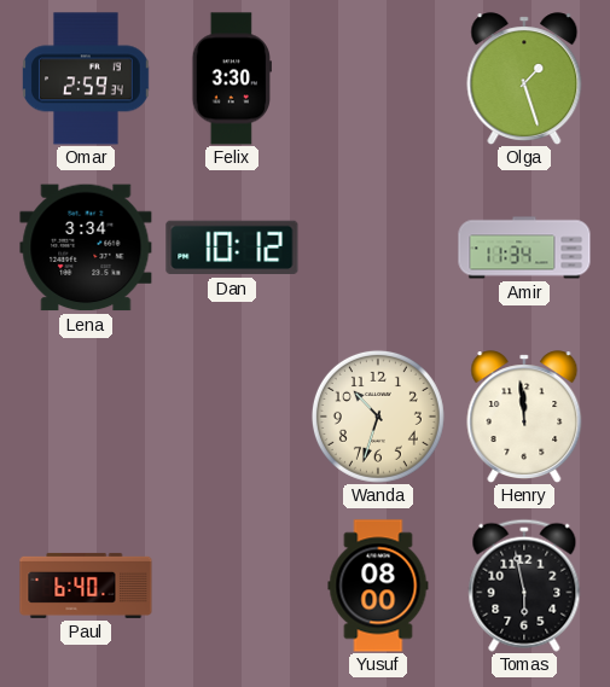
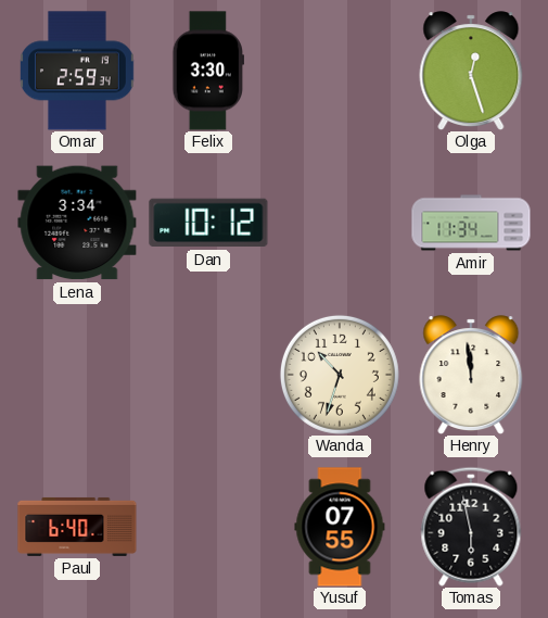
Olga: 1:27 -> 12:27
Yusuf: 08:00 -> 07:55
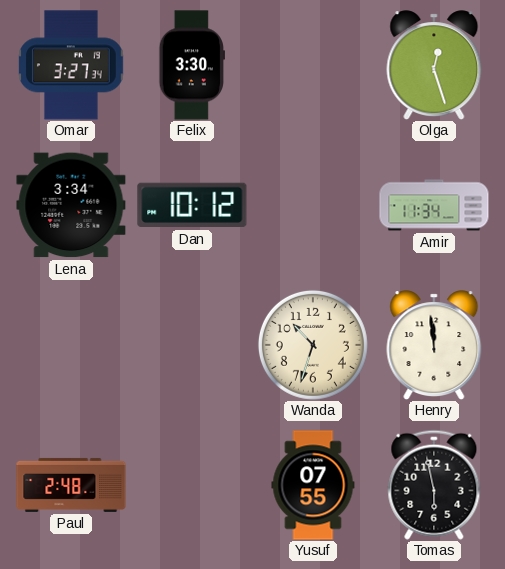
Omar: 2:59 -> 3:27
Paul: 6:40 -> 2:48
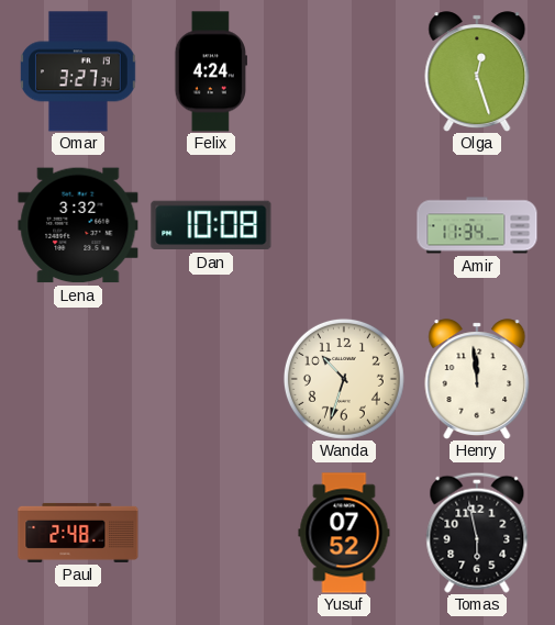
Felix: 3:30 -> 4:24
Lena: 3:34 -> 3:32
Dan: 10:12 -> 10:08
Yusuf: 07:55 -> 07:52
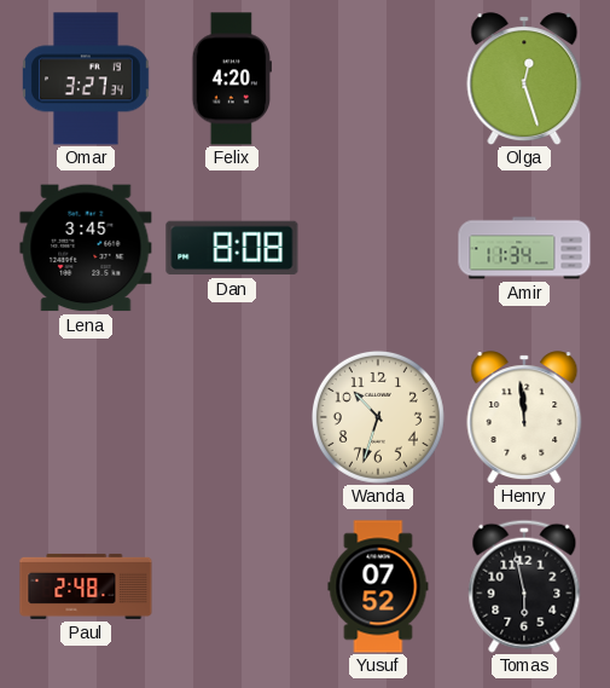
Felix: 4:24 -> 4:20
Lena: 3:32 -> 3:45
Dan: 10:08 -> 8:08
